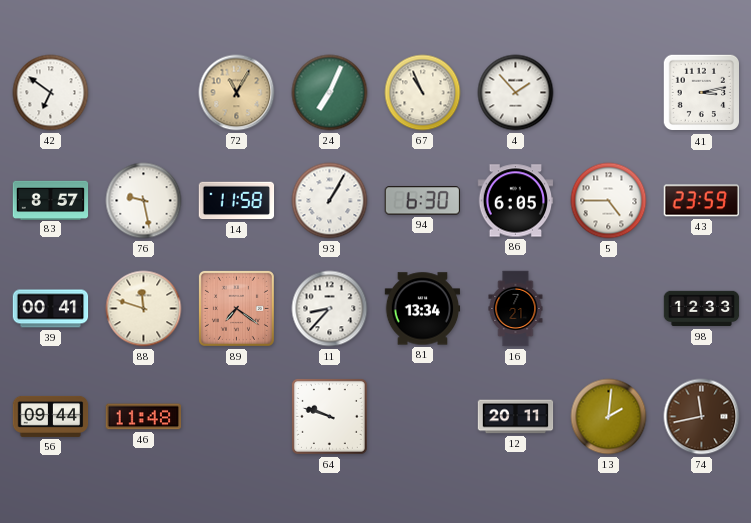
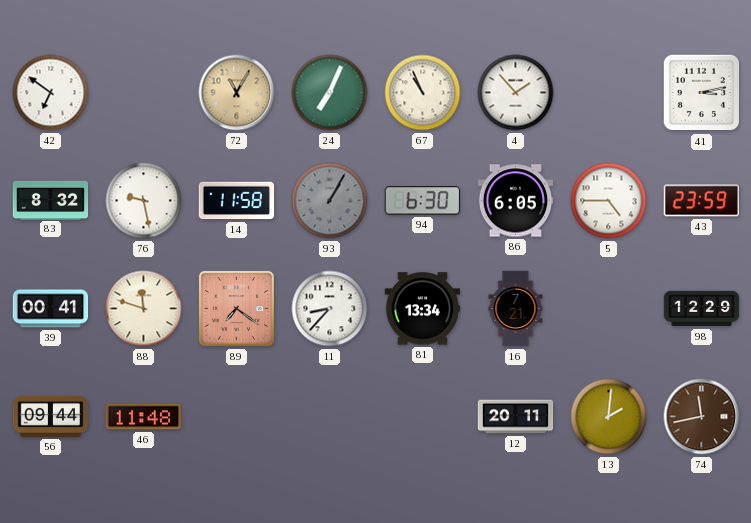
83: 8:57 -> 8:32
93 dial: white -> grey
98: 12:33 -> 12:29
64: 9:48 -> none
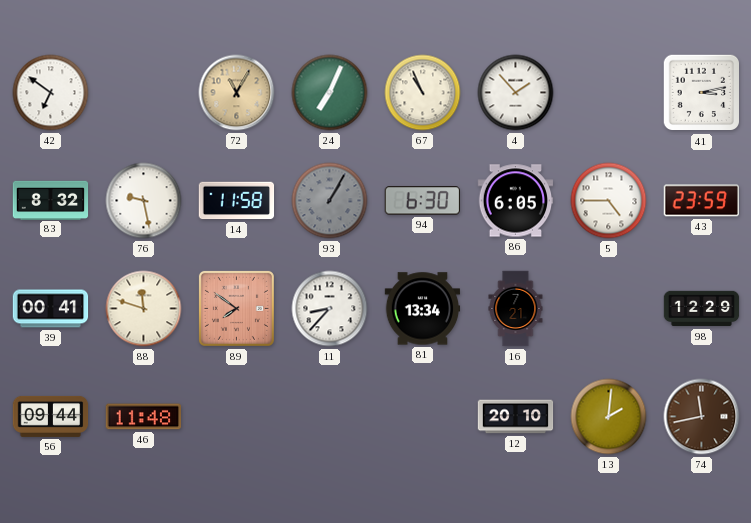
89: 7:21 -> 7:51
12: 20:11 -> 20:10
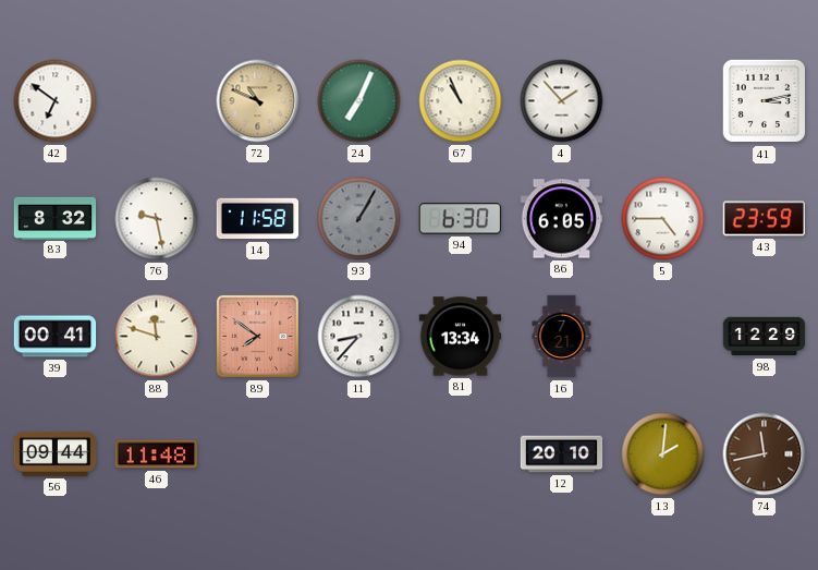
72: 11:05 -> 10:49
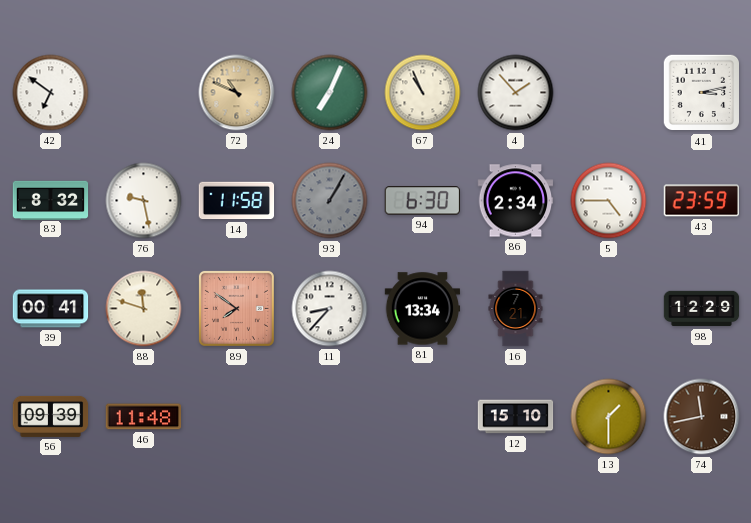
86: 6:05 -> 2:34
56: 09:44 -> 09:39
12: 20:10 -> 15:10
13: 2:01 -> 1:30
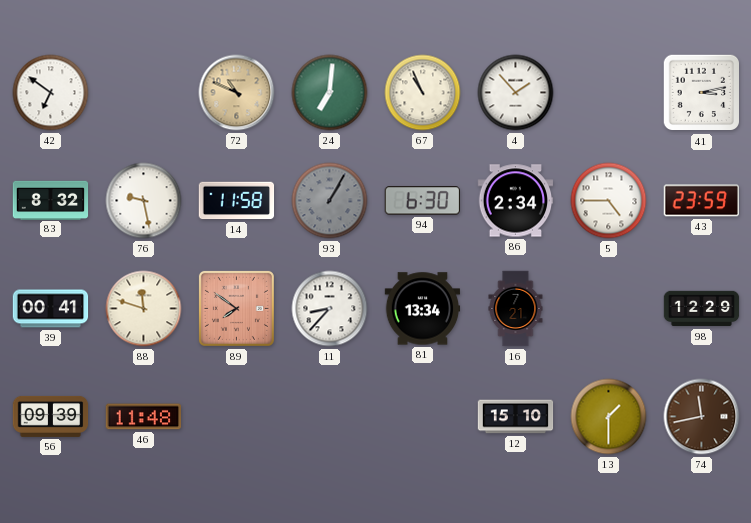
24: 7:04 -> 7:01
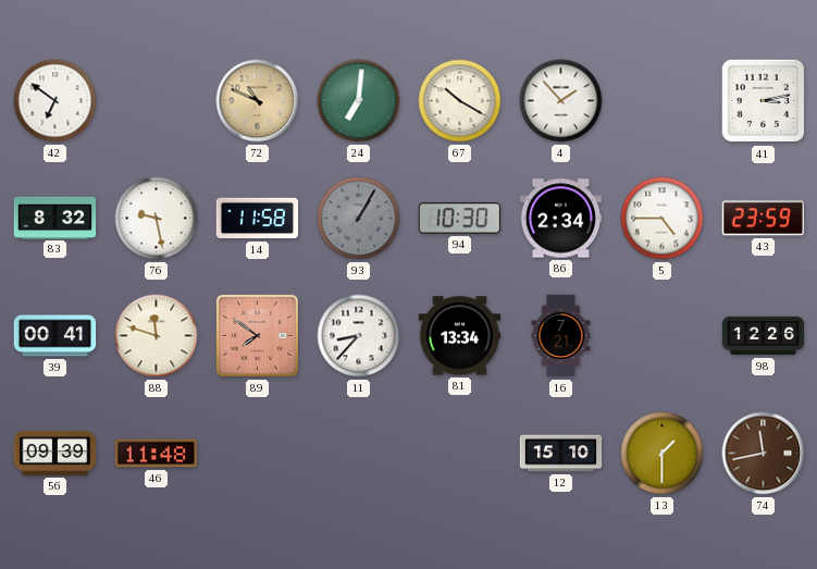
67: 10:56 -> 10:20
94: 6:30 -> 10:30
98: 12:29 -> 12:26
